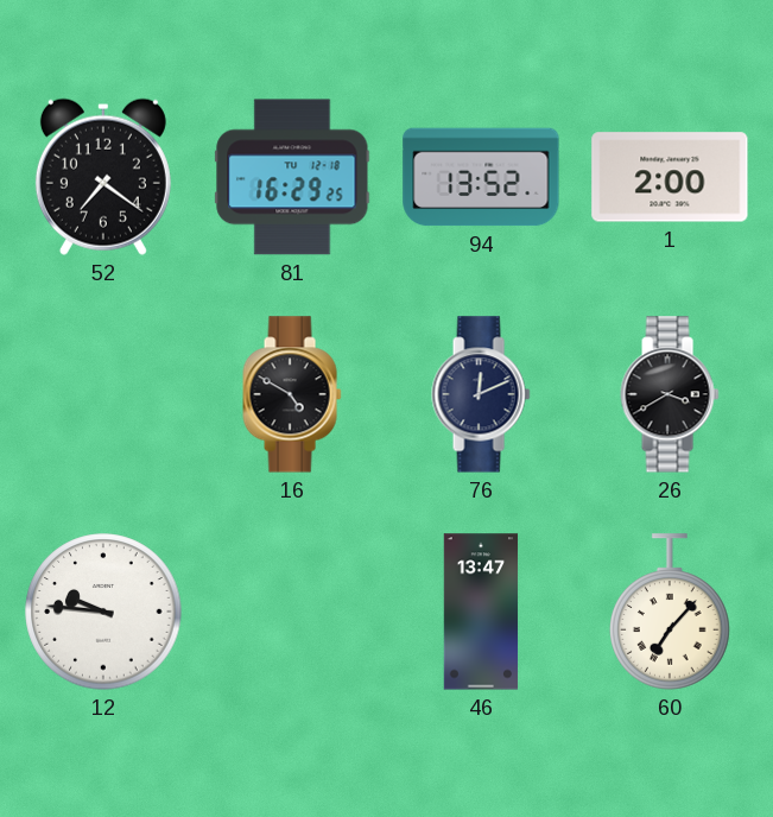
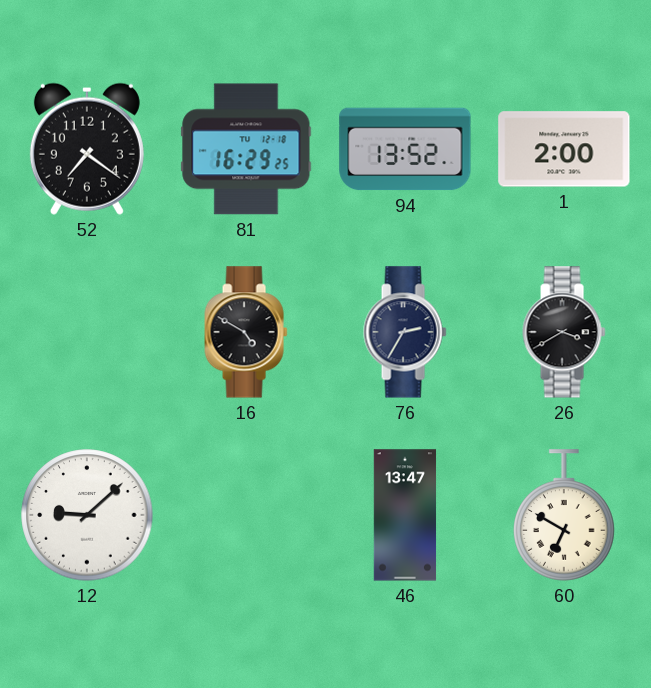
76: 12:11 -> 2:35
12: 9:46 -> 9:08
60: 7:07 -> 6:50
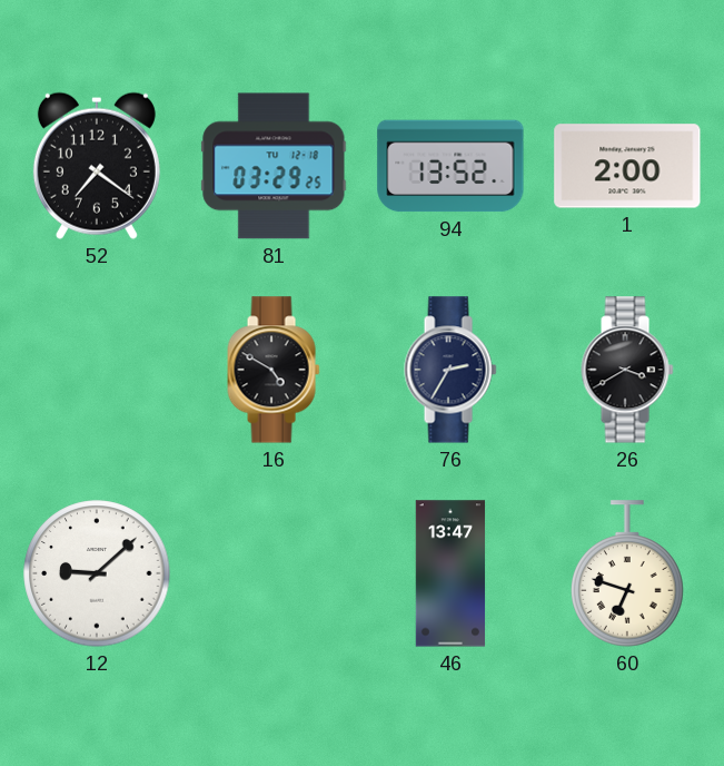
81: 16:29 -> 03:29
60: 6:50 -> 6:48
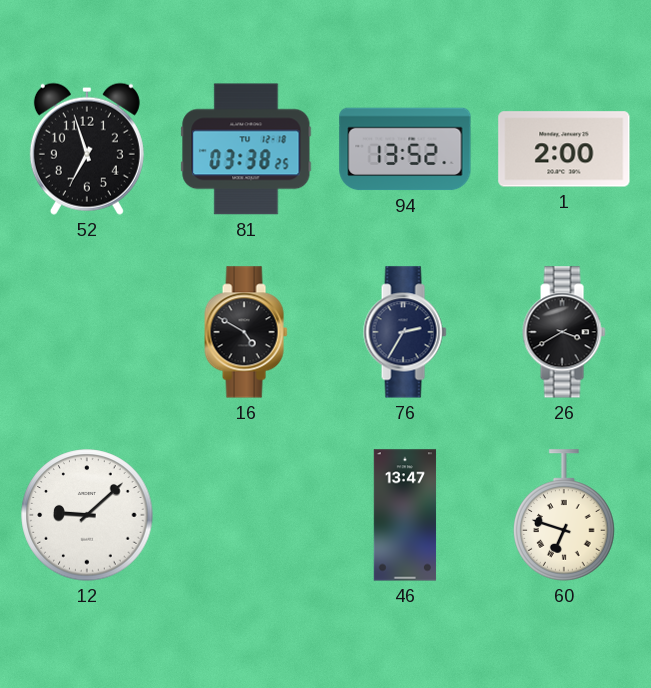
52: 7:21 -> 6:57
81: 03:29 -> 03:38
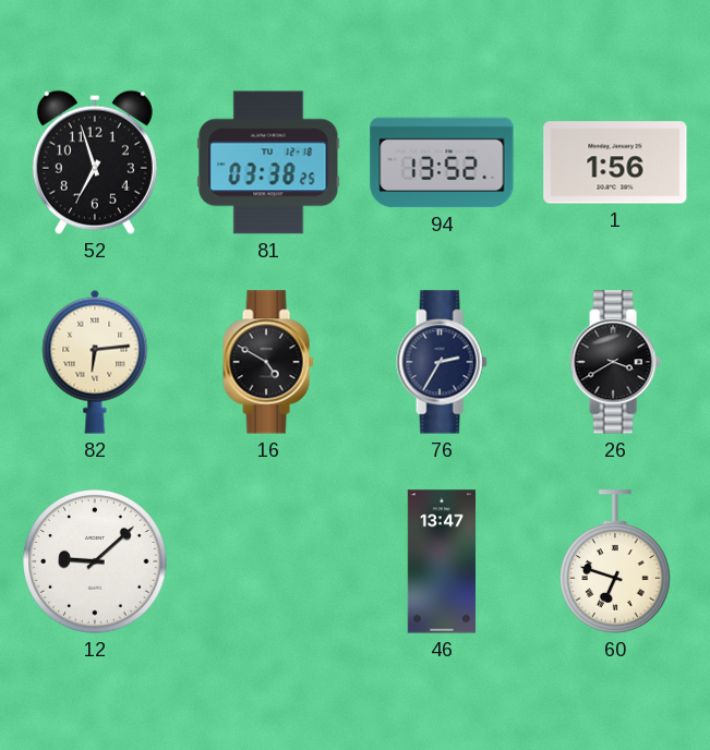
1: 2:00 -> 1:56
82: none -> 6:14
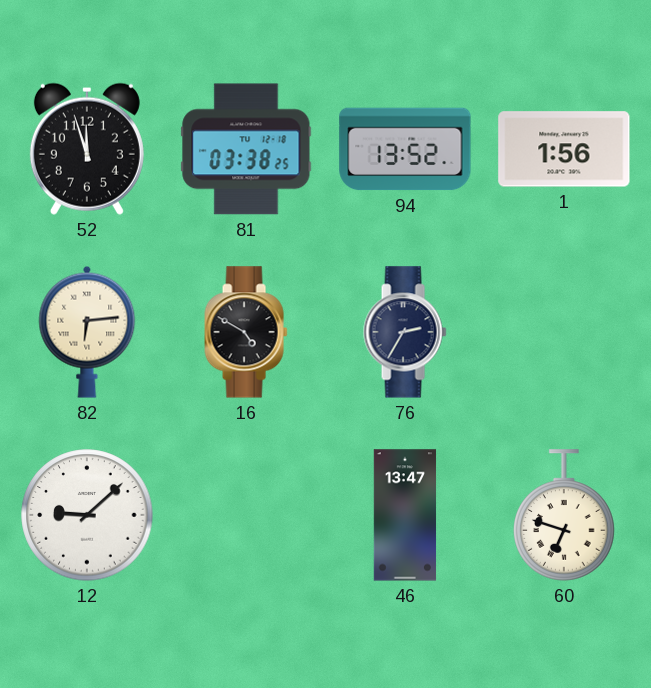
52: 6:57 -> 11:57
26: 3:40 -> none
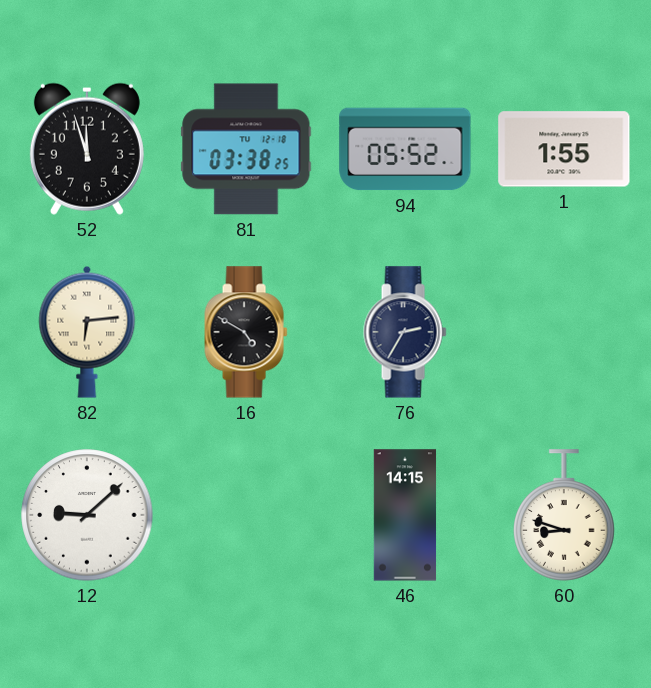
94: 13:52 -> 05:52
1: 1:56 -> 1:55
46: 13:47 -> 14:15
60: 6:48 -> 8:48
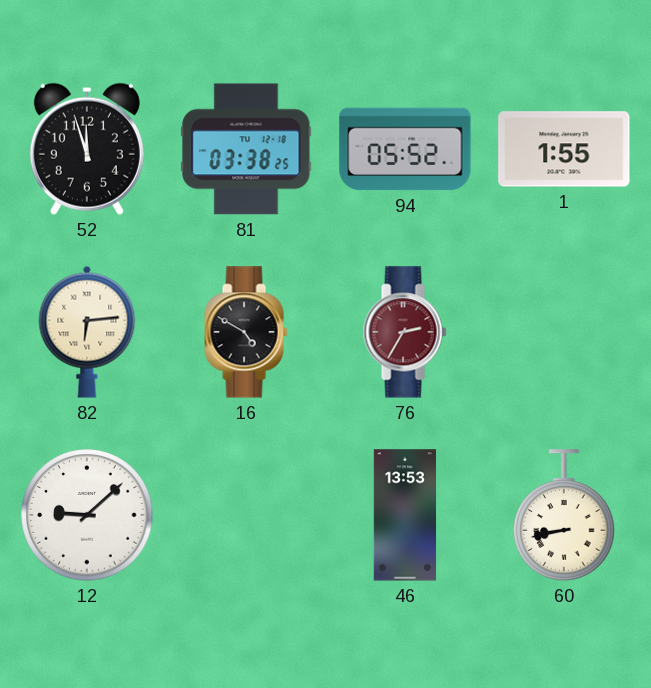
76 dial: navy -> burgundy
46: 14:15 -> 13:53
60: 8:48 -> 8:43
